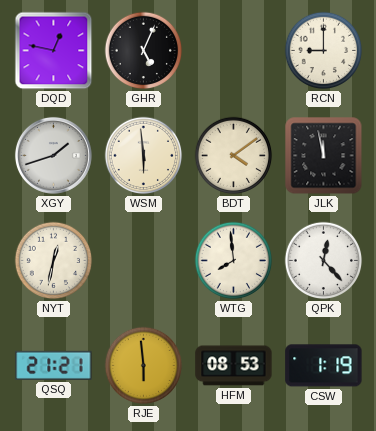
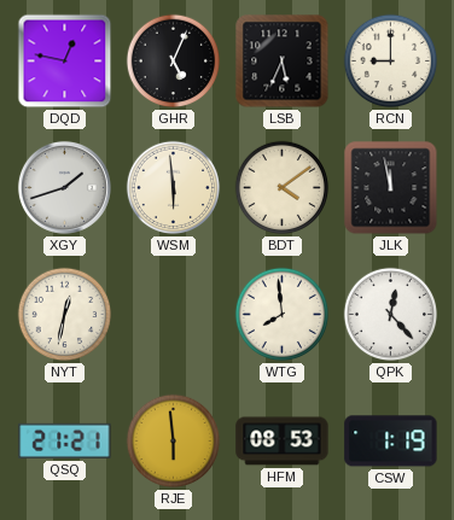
LSB: none -> 5:34
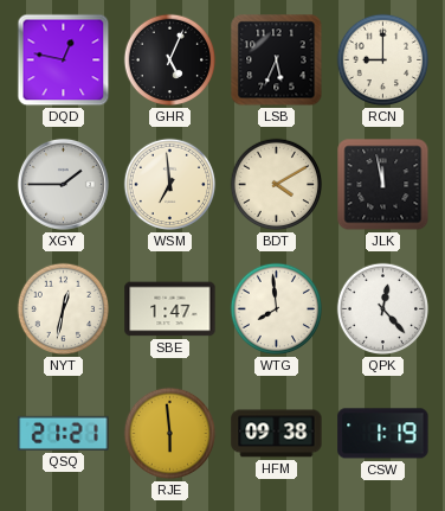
XGY: 1:42 -> 1:45
WSM: 5:59 -> 6:59
BDT: 4:09 -> 4:10
SBE: none -> 1:47
HFM: 08:53 -> 09:38
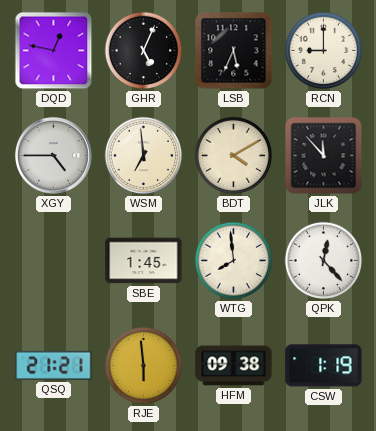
XGY: 1:45 -> 4:45
JLK: 11:58 -> 11:53
NYT: 12:32 -> none
SBE: 1:47 -> 1:45
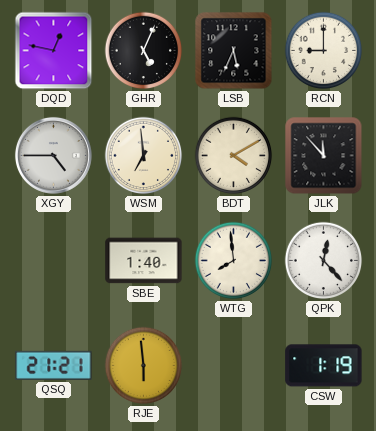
SBE: 1:45 -> 1:40
HFM: 09:38 -> none
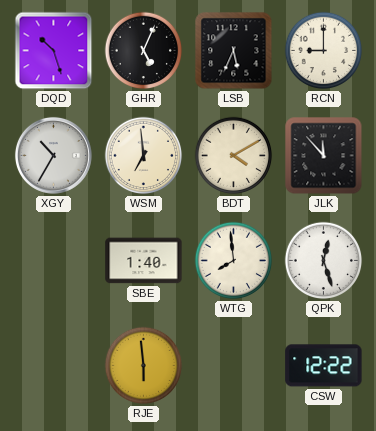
DQD: 12:47 -> 10:27
XGY: 4:45 -> 10:35
QPK: 12:23 -> 12:27
QSQ: 21:21 -> none
CSW: 1:19 -> 12:22
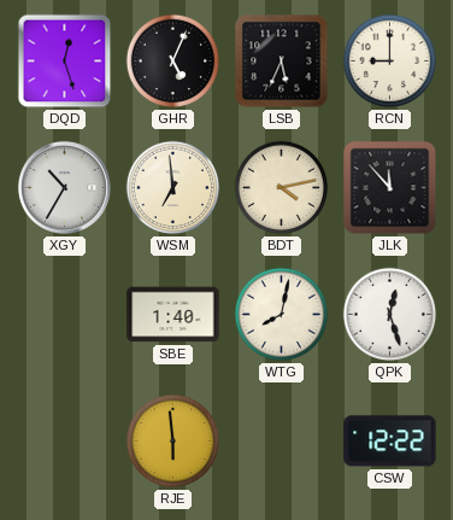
DQD: 10:27 -> 12:27
BDT: 4:10 -> 4:13
WTG: 7:59 -> 8:02
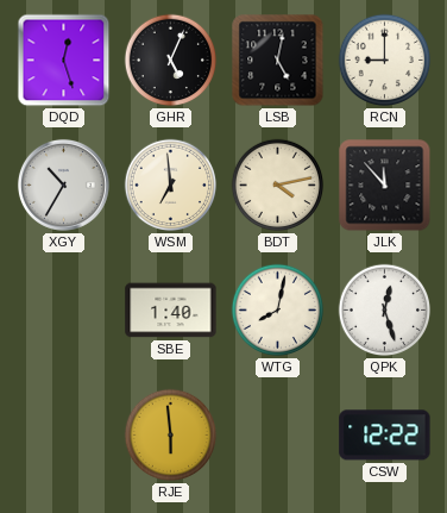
LSB: 5:34 -> 5:02
